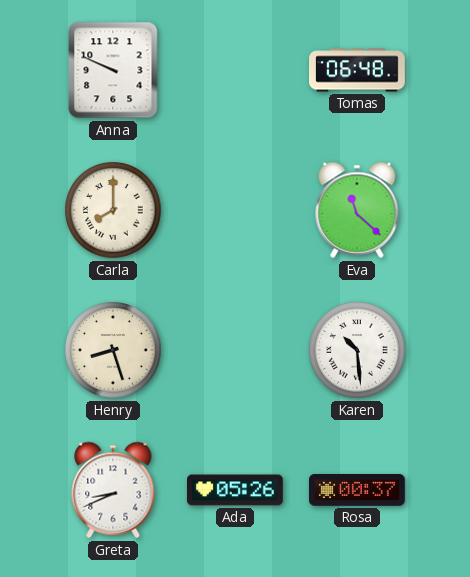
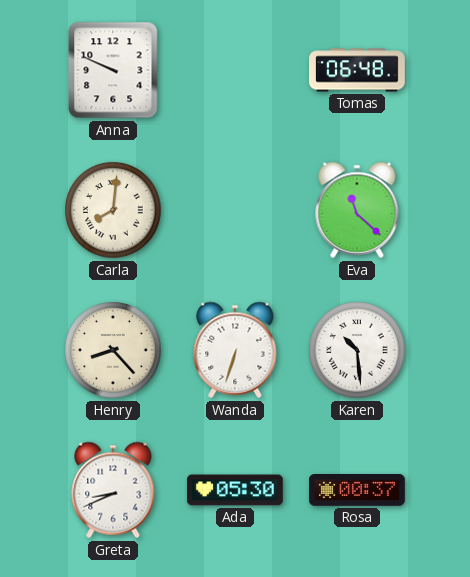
Carla: 8:00 -> 8:01
Henry: 8:27 -> 8:23
Wanda: none -> 6:33
Ada: 05:26 -> 05:30
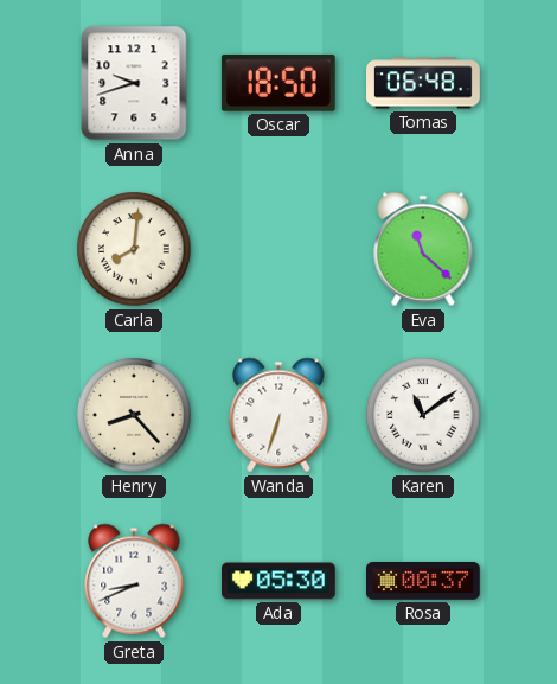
Anna: 9:49 -> 9:42
Oscar: none -> 18:50
Karen: 10:29 -> 11:09
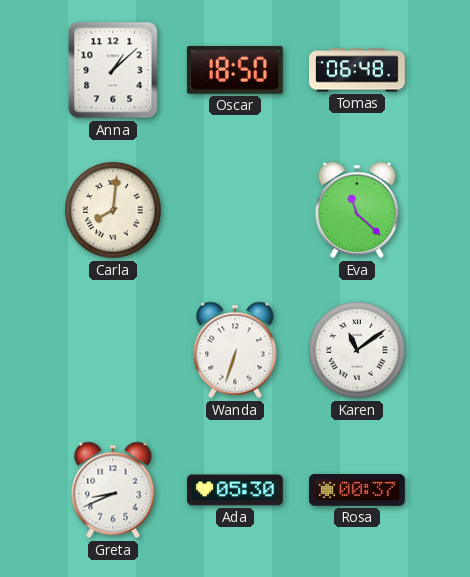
Anna: 9:42 -> 1:08
Henry: 8:23 -> none
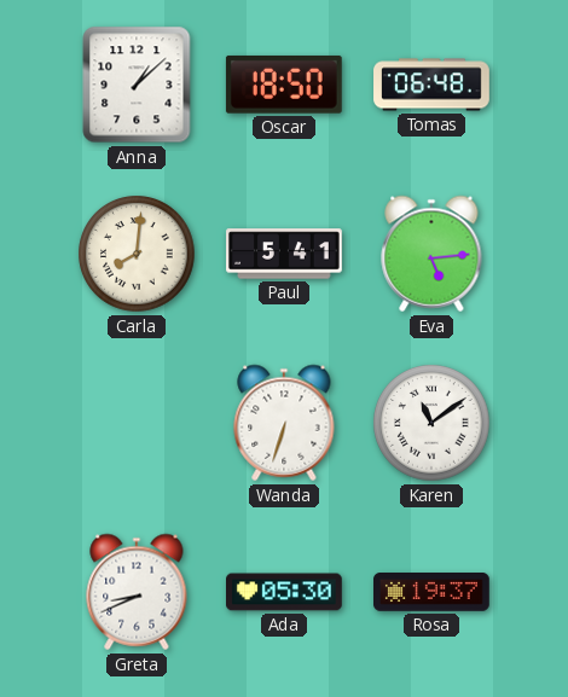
Paul: none -> 5:41
Eva: 11:22 -> 5:14
Rosa: 00:37 -> 19:37
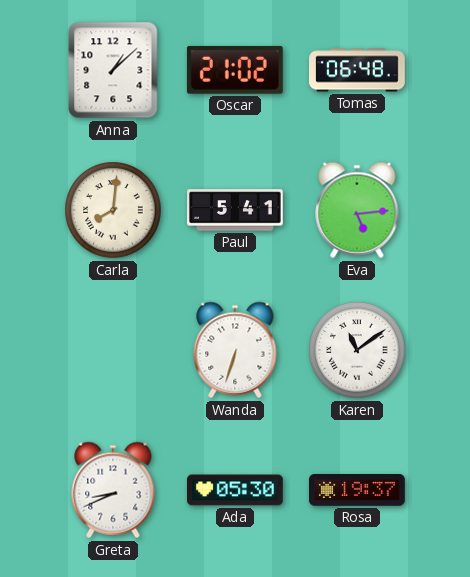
Oscar: 18:50 -> 21:02
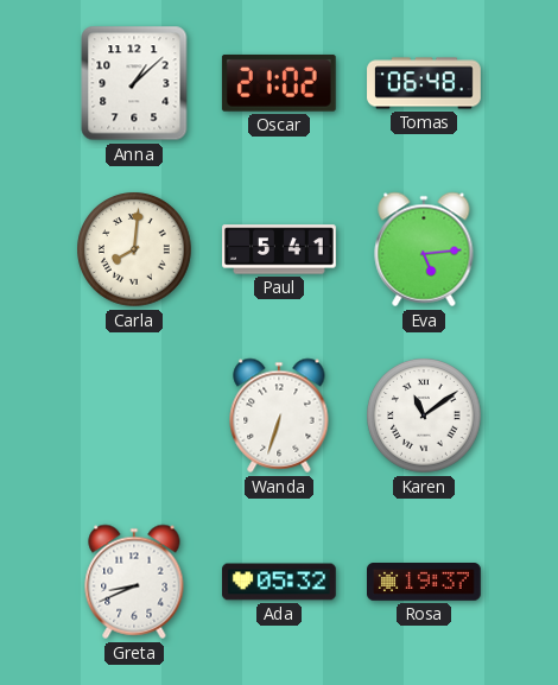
Ada: 05:30 -> 05:32
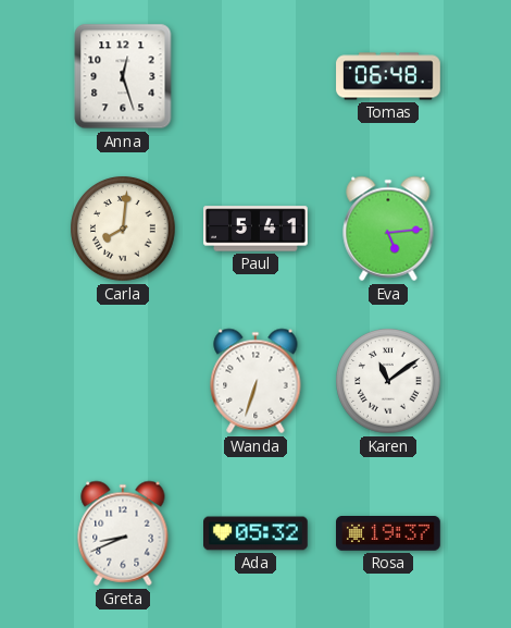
Anna: 1:08 -> 12:27
Oscar: 21:02 -> none
